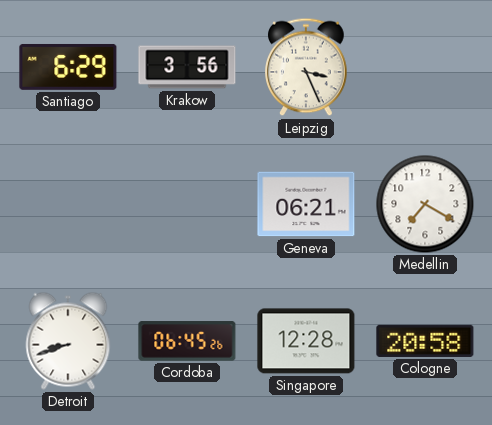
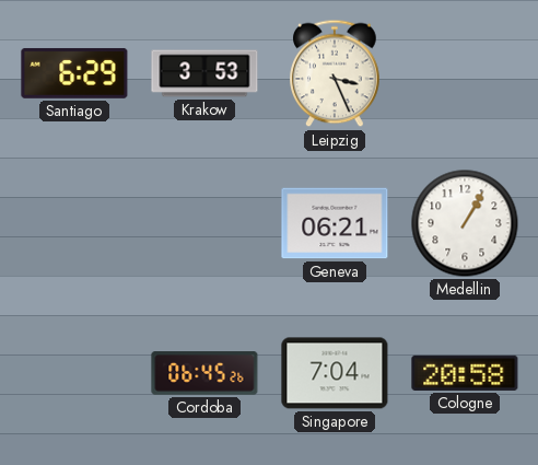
Krakow: 3:56 -> 3:53
Medellin: 7:20 -> 1:05
Detroit: 8:42 -> none
Singapore: 12:28 -> 7:04
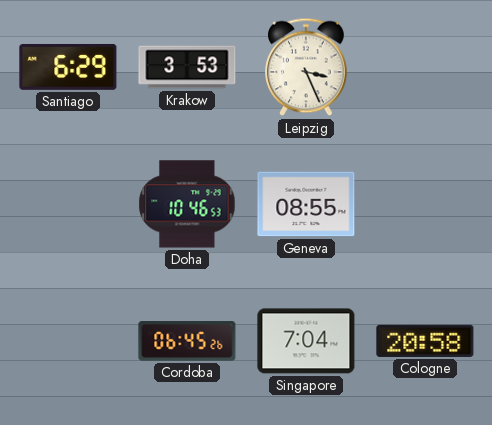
Doha: none -> 10:46
Geneva: 06:21 -> 08:55
Medellin: 1:05 -> none
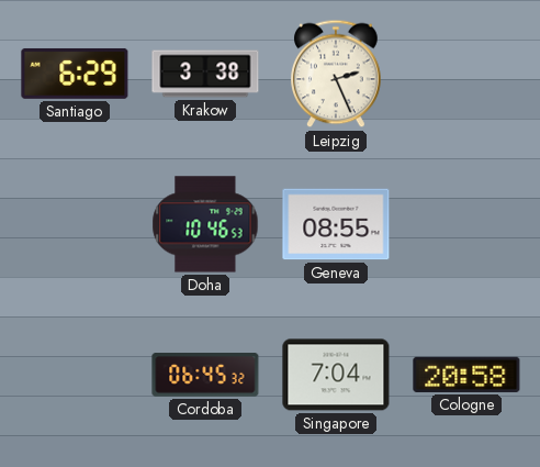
Krakow: 3:53 -> 3:38
Leipzig: 3:26 -> 2:26
Cordoba: 06:45:26 -> 06:45:32
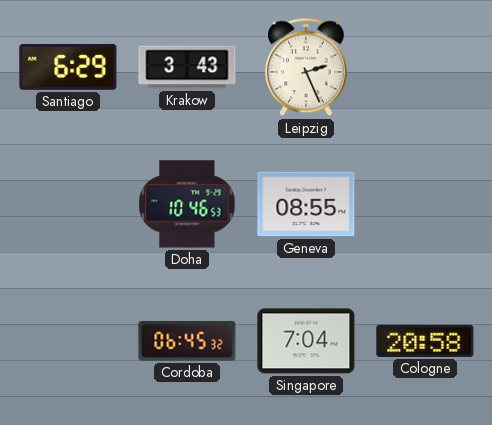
Krakow: 3:38 -> 3:43
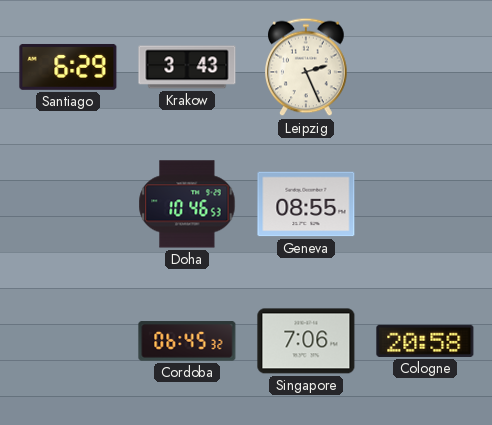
Singapore: 7:04 -> 7:06
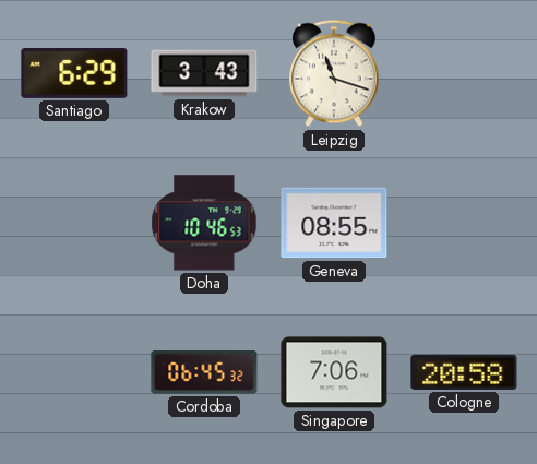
Leipzig: 2:26 -> 11:18
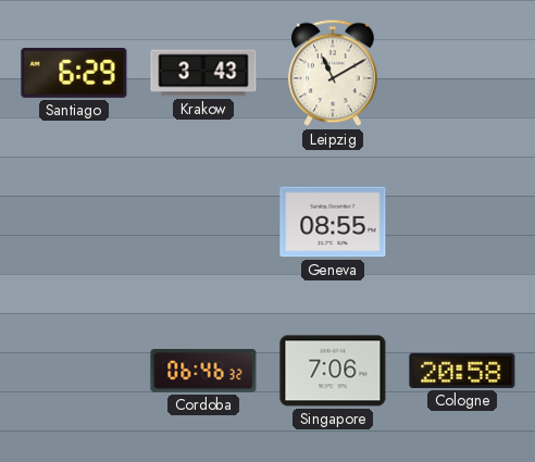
Leipzig: 11:18 -> 11:10
Doha: 10:46 -> none
Cordoba: 06:45 -> 06:46
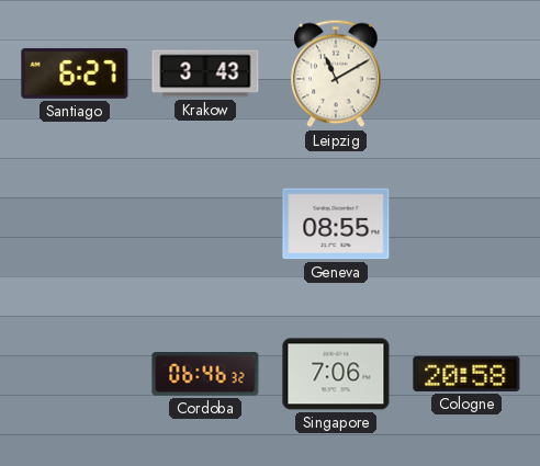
Santiago: 6:29 -> 6:27
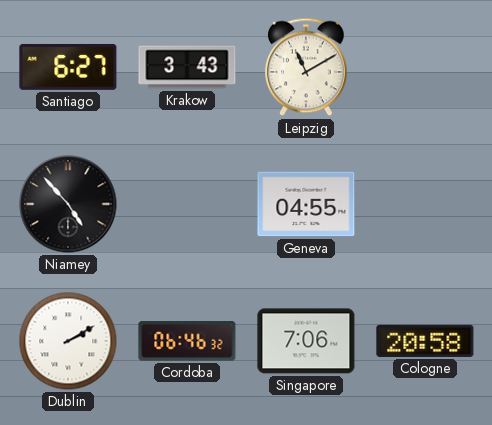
Niamey: none -> 4:53
Geneva: 08:55 -> 04:55
Dublin: none -> 2:10
